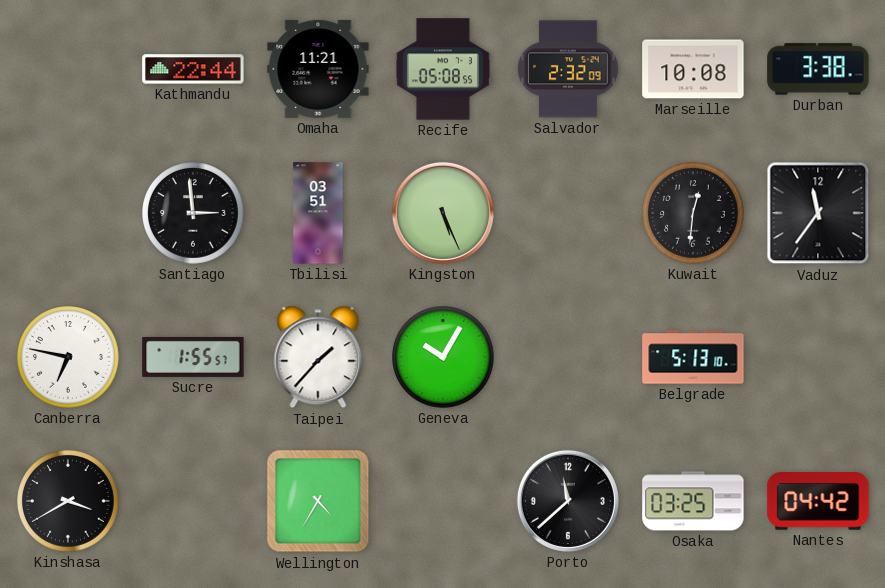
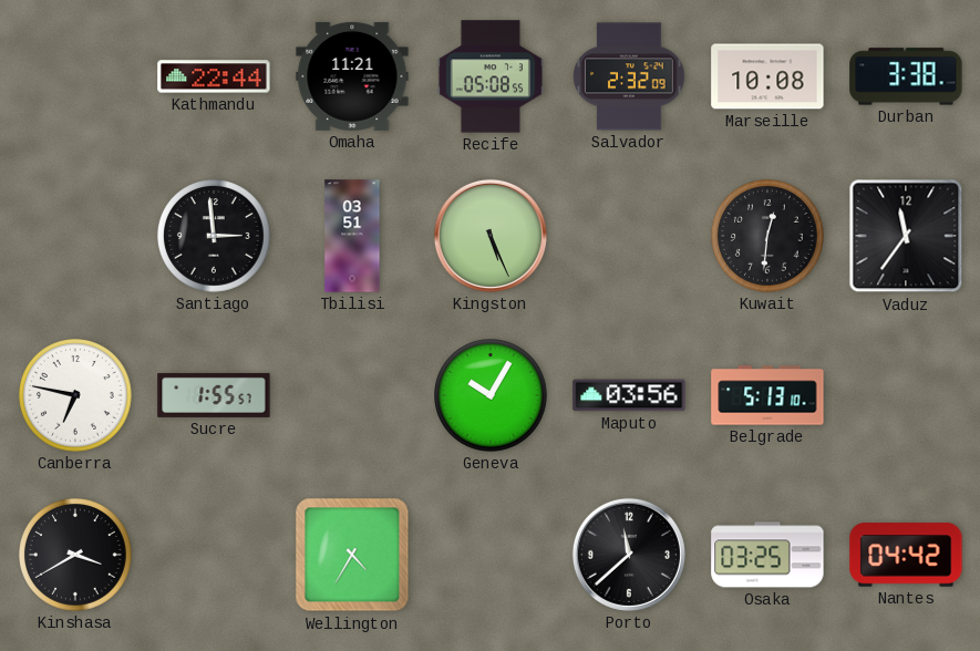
Taipei: 1:37 -> none
Maputo: none -> 03:56
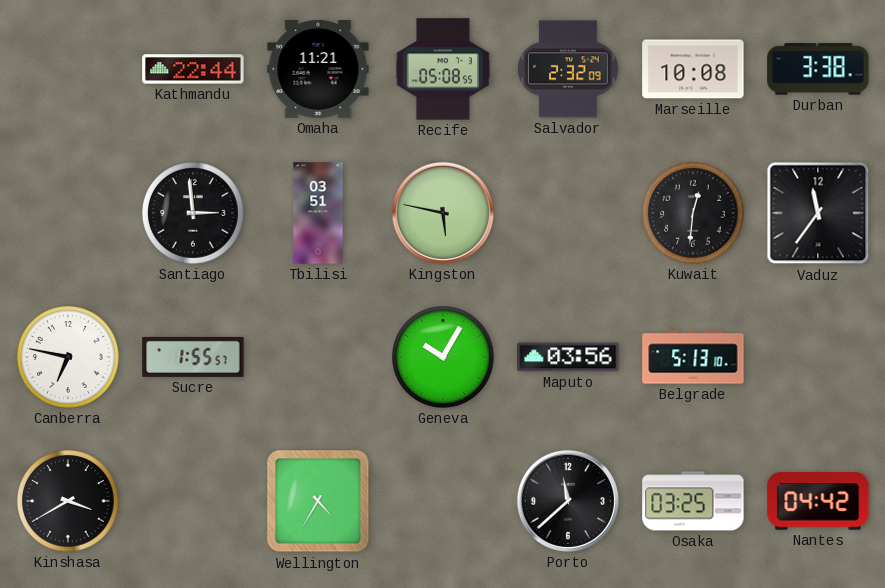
Kingston: 5:26 -> 5:47
